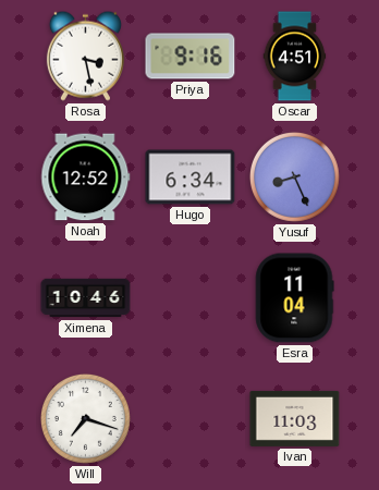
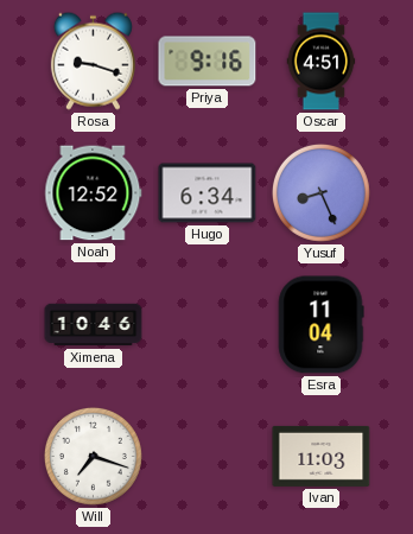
Rosa: 3:28 -> 9:18
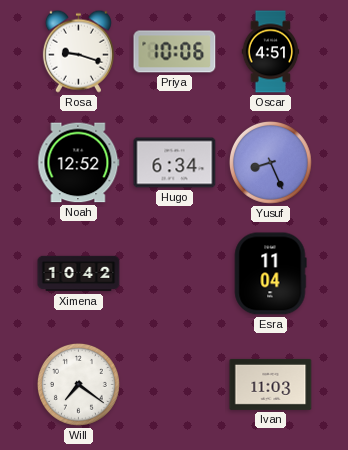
Priya: 9:16 -> 10:06
Ximena: 10:46 -> 10:42
Will: 7:18 -> 7:21
